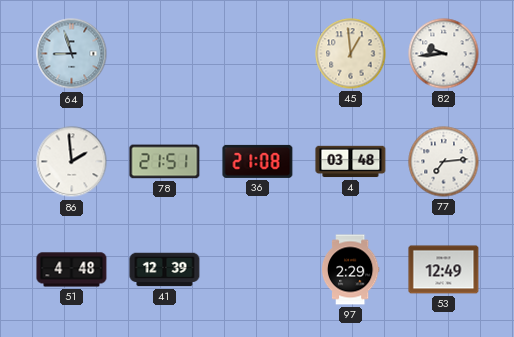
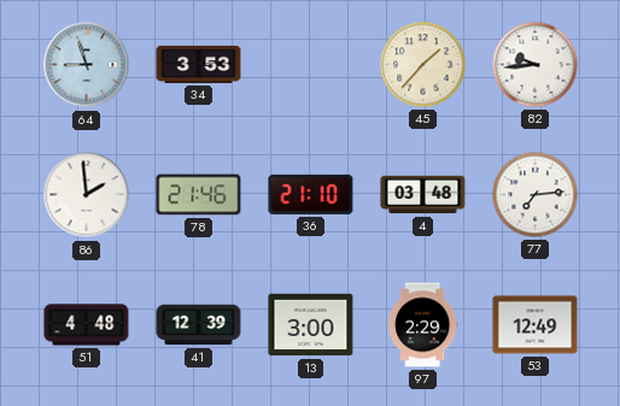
34: none -> 3:53
45: 12:59 -> 1:37
78: 21:51 -> 21:46
36: 21:08 -> 21:10
13: none -> 3:00
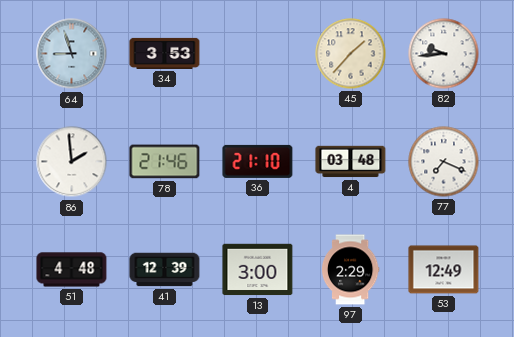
77: 7:14 -> 7:19
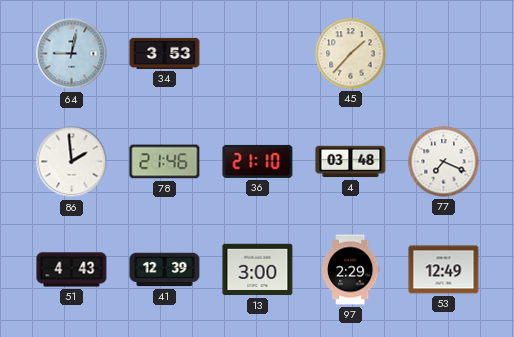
64: 8:57 -> 9:02
82: 9:44 -> none
51: 4:48 -> 4:43
